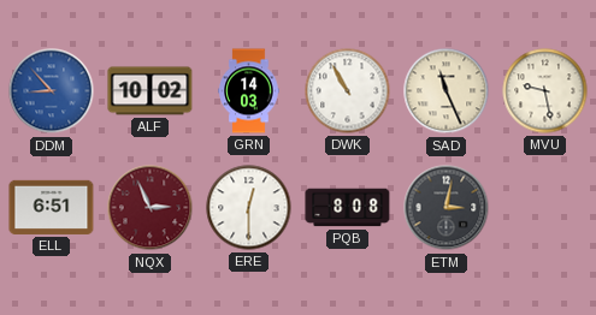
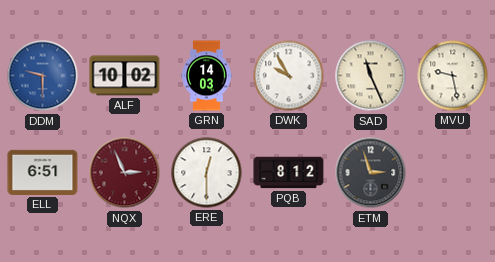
DDM: 8:53 -> 9:30
DWK: 10:55 -> 9:55
PQB: 8:08 -> 8:12
ETM: 3:02 -> 2:57
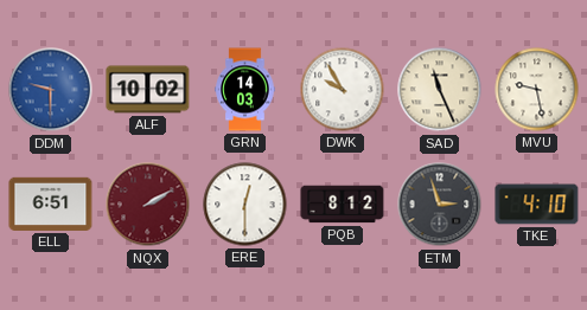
NQX: 2:56 -> 2:10
TKE: none -> 4:10
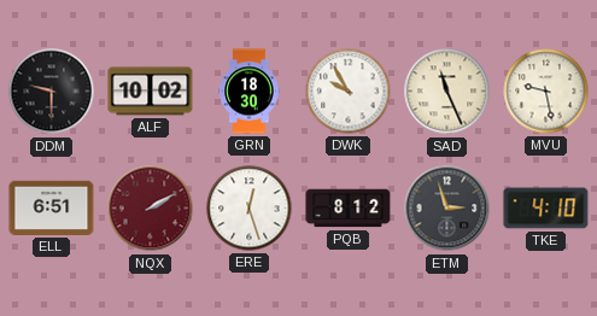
DDM dial: blue -> black
GRN: 14:03 -> 18:30
ERE: 12:30 -> 12:27
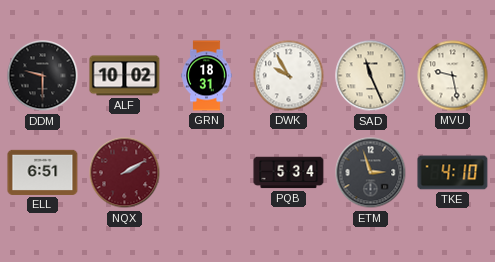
GRN: 18:30 -> 18:31
ERE: 12:27 -> none
PQB: 8:12 -> 5:34
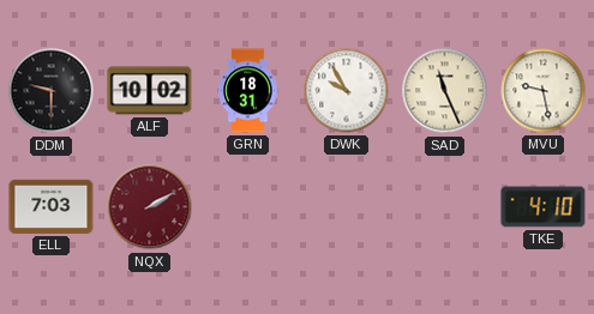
ELL: 6:51 -> 7:03
PQB: 5:34 -> none
ETM: 2:57 -> none
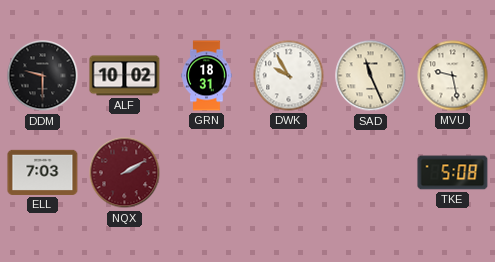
TKE: 4:10 -> 5:08
